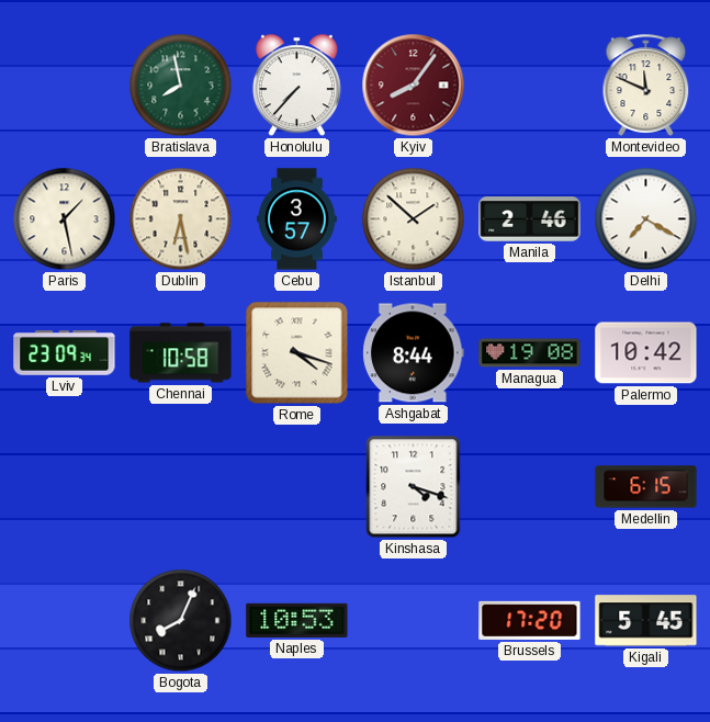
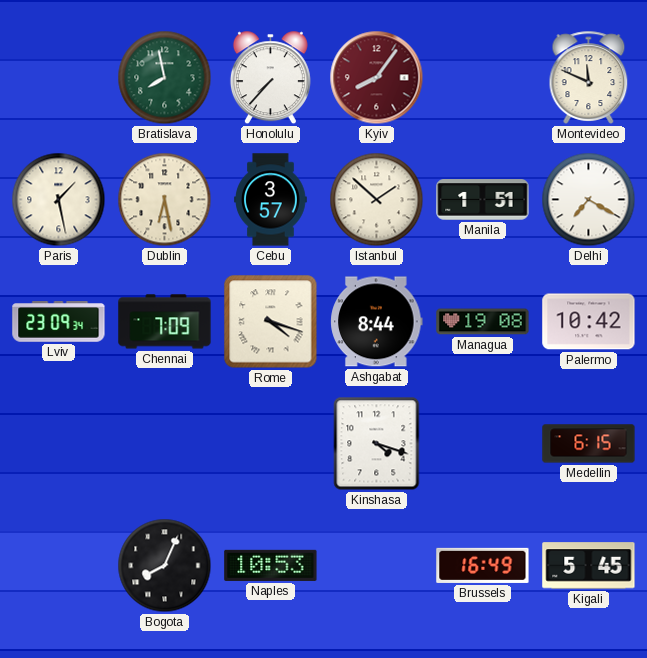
Manila: 2:46 -> 1:51
Chennai: 10:58 -> 7:09
Brussels: 17:20 -> 16:49
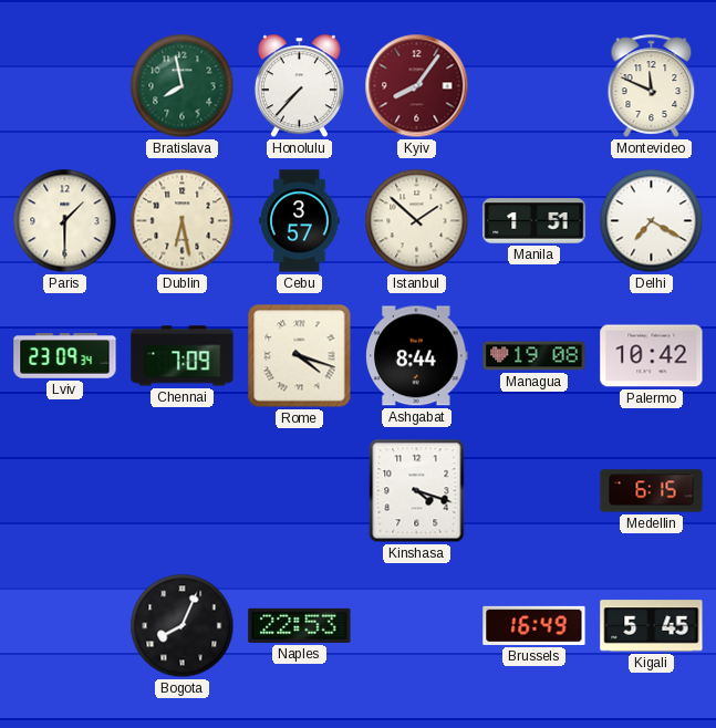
Paris: 1:28 -> 1:30
Naples: 10:53 -> 22:53
